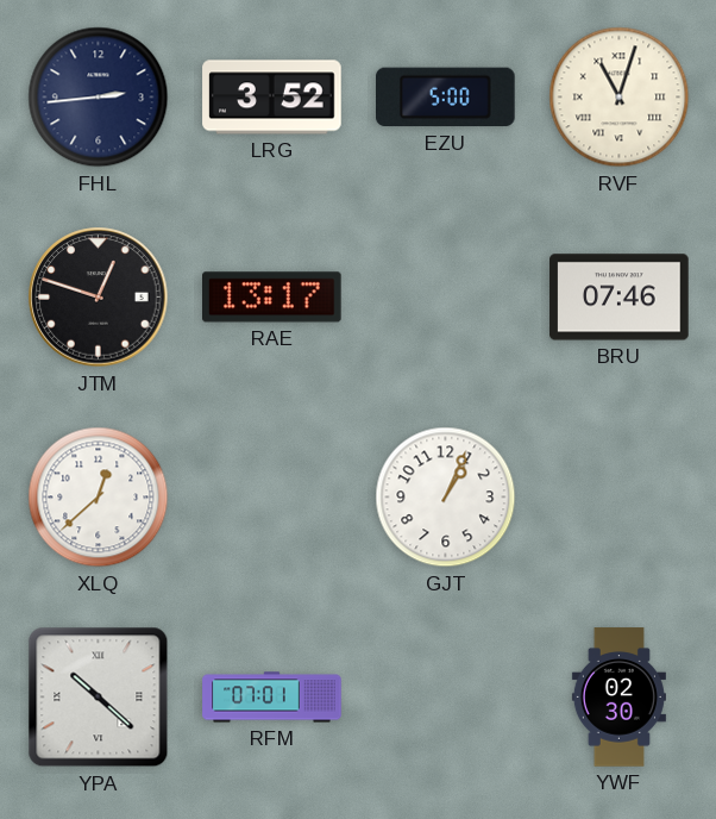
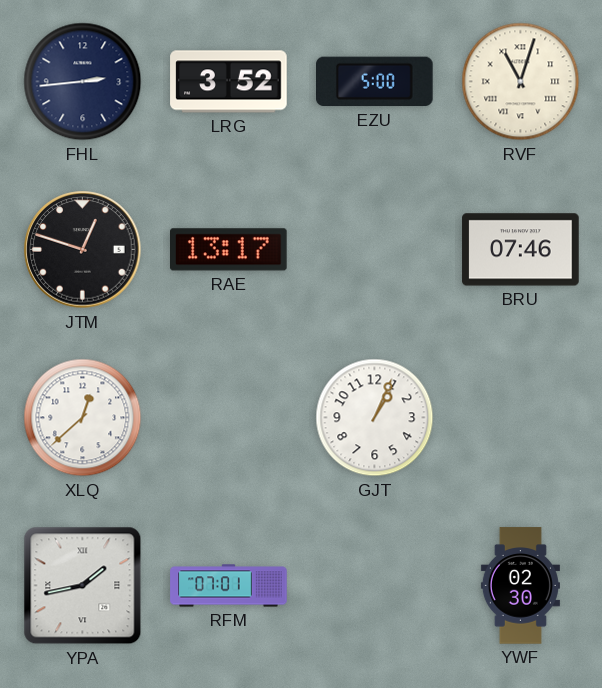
YPA: 10:22 -> 1:43
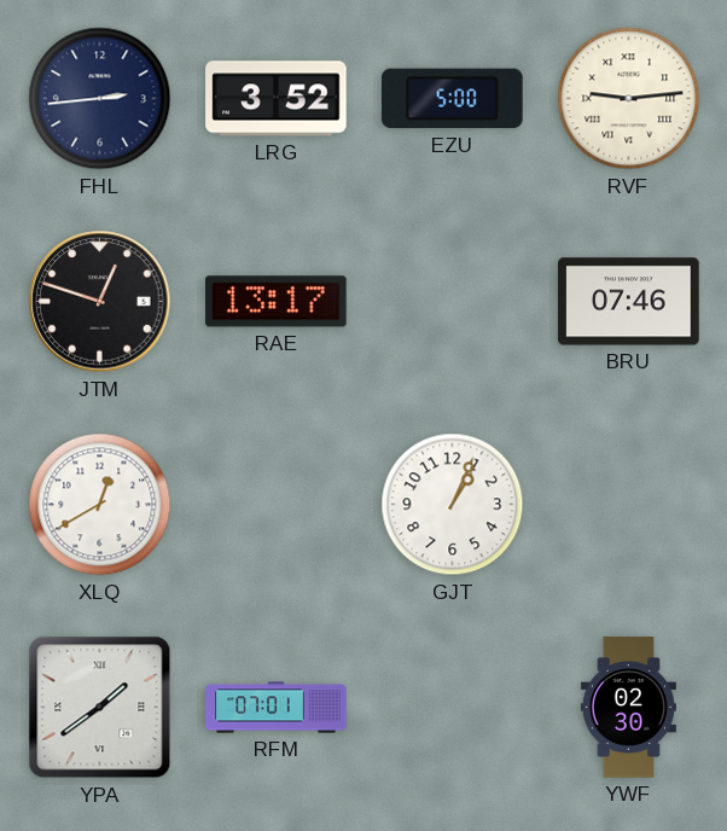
RVF: 11:03 -> 9:14
XLQ: 12:38 -> 12:40
YPA: 1:43 -> 1:39
